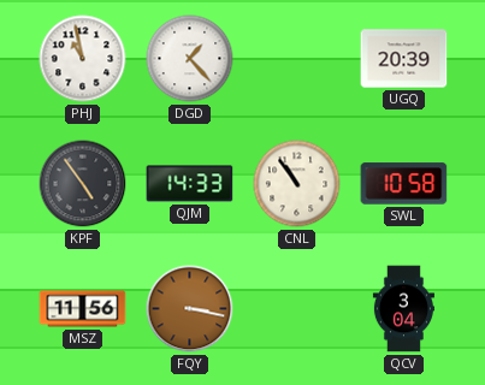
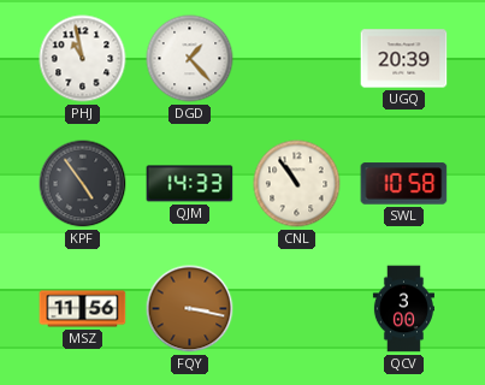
QCV: 3:04 -> 3:00
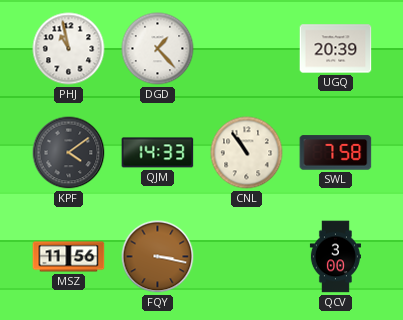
KPF: 4:54 -> 4:09
SWL: 10:58 -> 7:58
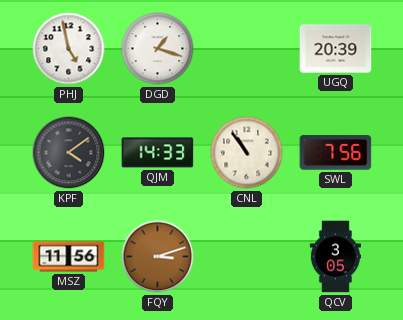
PHJ: 10:58 -> 4:58
DGD: 1:23 -> 1:18
SWL: 7:58 -> 7:56
FQY: 3:17 -> 3:12
QCV: 3:00 -> 3:05
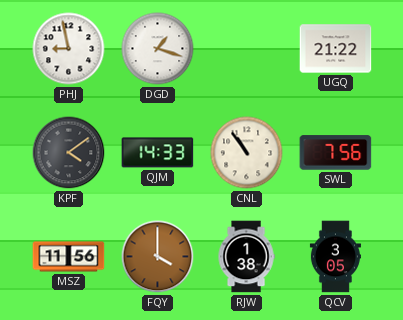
PHJ: 4:58 -> 8:58
UGQ: 20:39 -> 21:22
FQY: 3:12 -> 4:00
RJW: none -> 1:38
